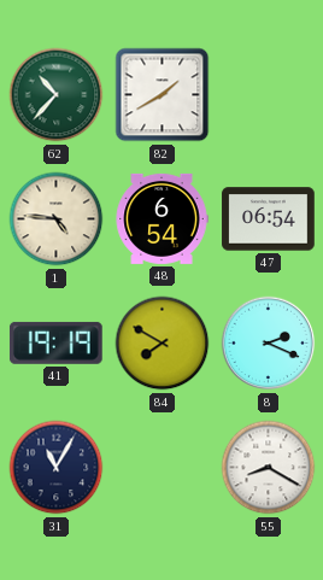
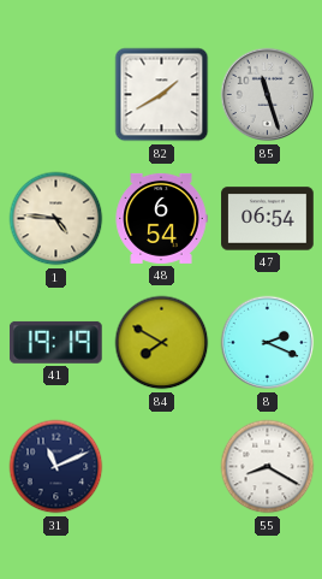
62: 10:37 -> none
85: none -> 11:27
31: 11:05 -> 11:11
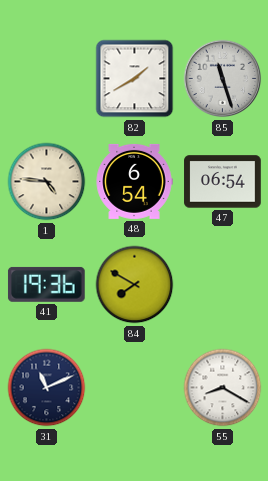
41: 19:19 -> 19:36
8: 2:19 -> none
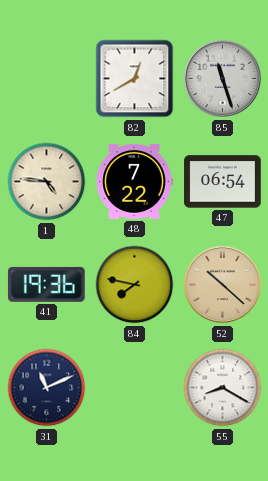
82: 1:40 -> 12:40
48: 6:54 -> 7:22
84: 7:50 -> 7:47
52: none -> 10:22
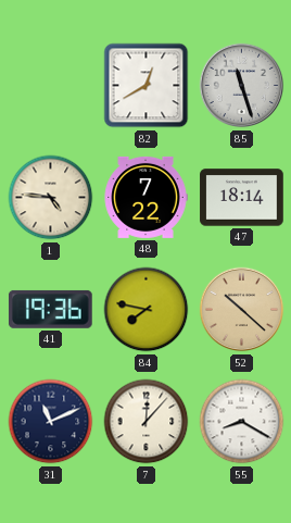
47: 06:54 -> 18:14
7: none -> 12:07
